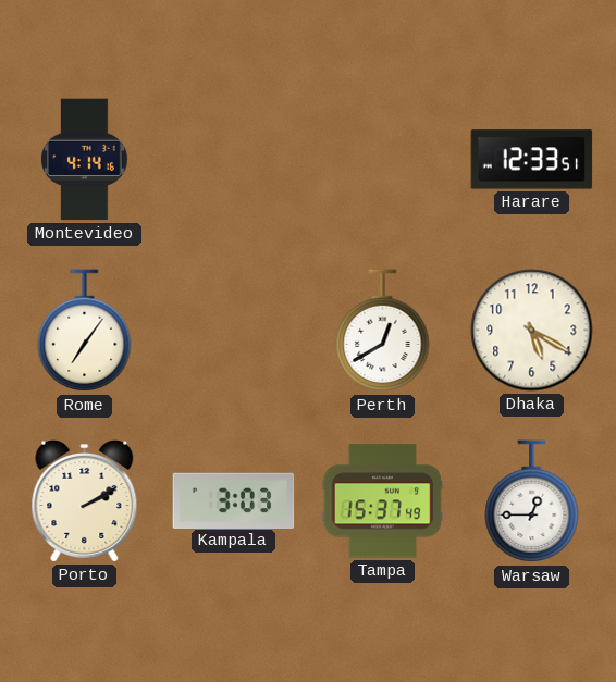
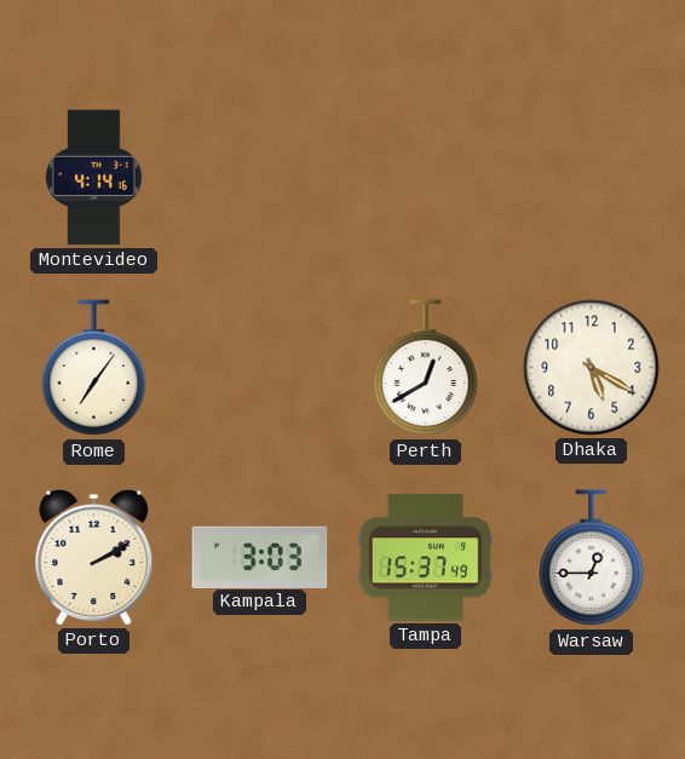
Harare: 12:33 -> none
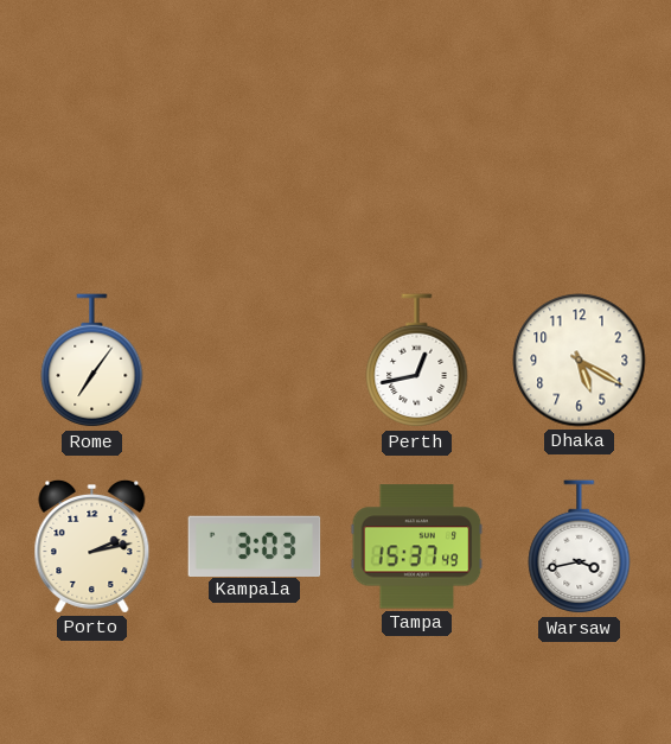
Montevideo: 4:14 -> none
Perth: 12:40 -> 12:43
Porto: 2:10 -> 2:13
Warsaw: 12:45 -> 3:43
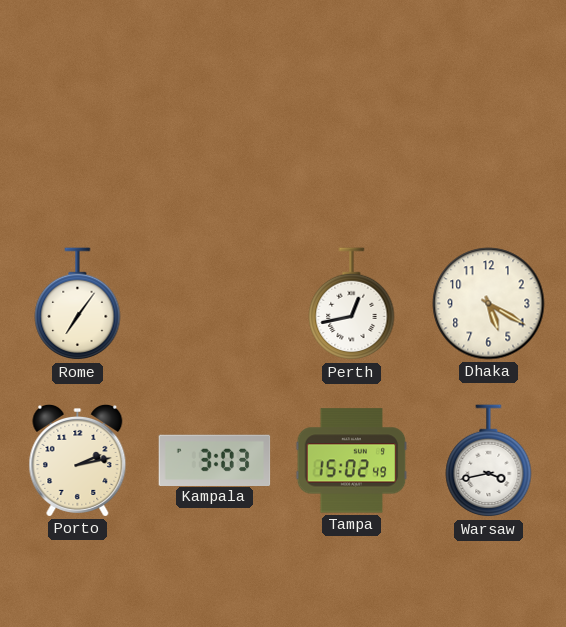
Tampa: 15:37 -> 15:02
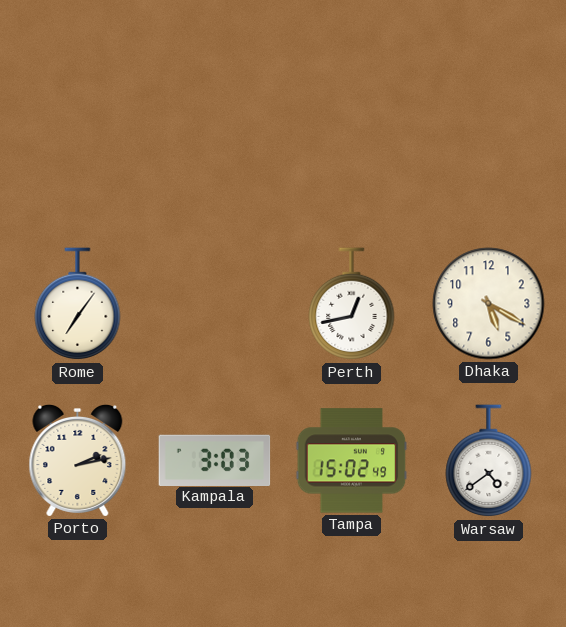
Warsaw: 3:43 -> 4:39
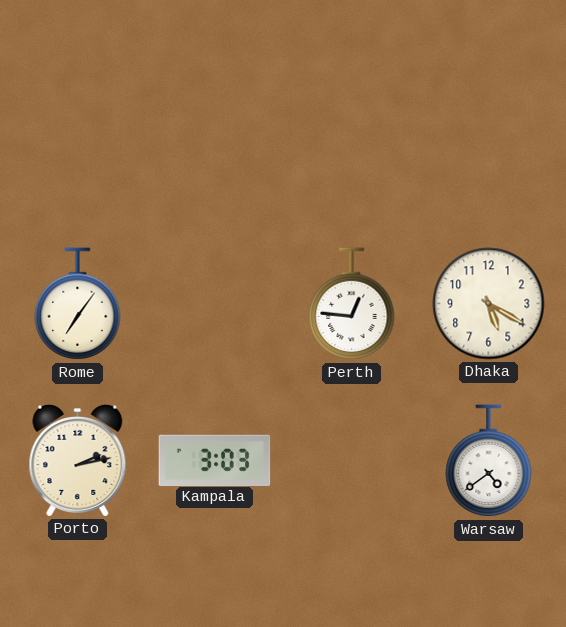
Perth: 12:43 -> 12:46
Tampa: 15:02 -> none
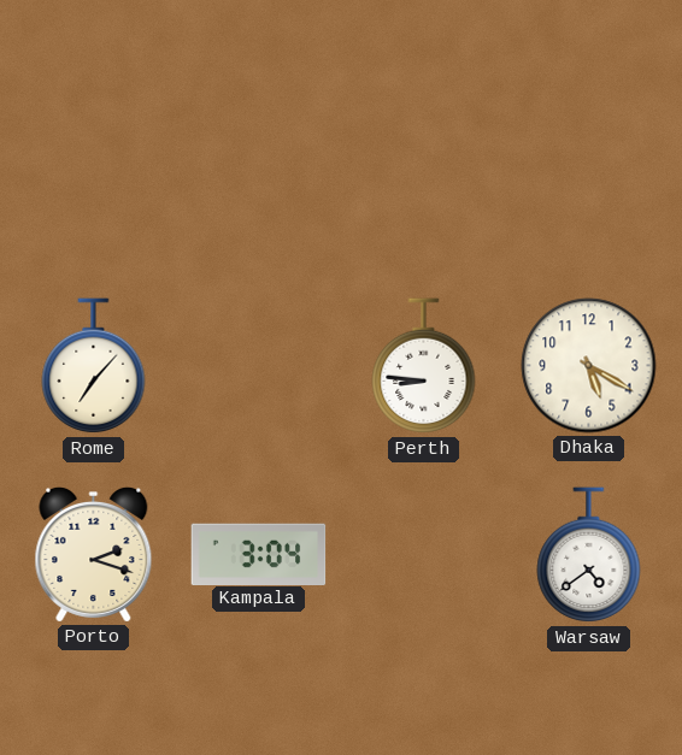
Rome: 7:06 -> 7:07
Perth: 12:46 -> 8:46
Porto: 2:13 -> 2:18
Kampala: 3:03 -> 3:04
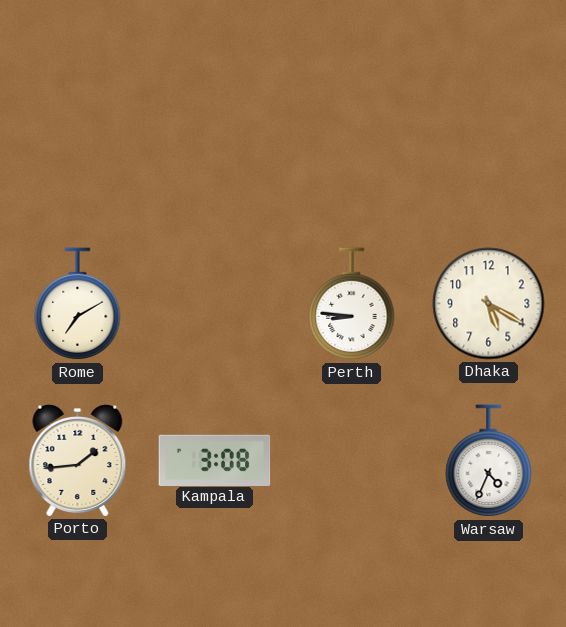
Rome: 7:07 -> 7:10
Porto: 2:18 -> 1:44
Kampala: 3:04 -> 3:08
Warsaw: 4:39 -> 4:34
